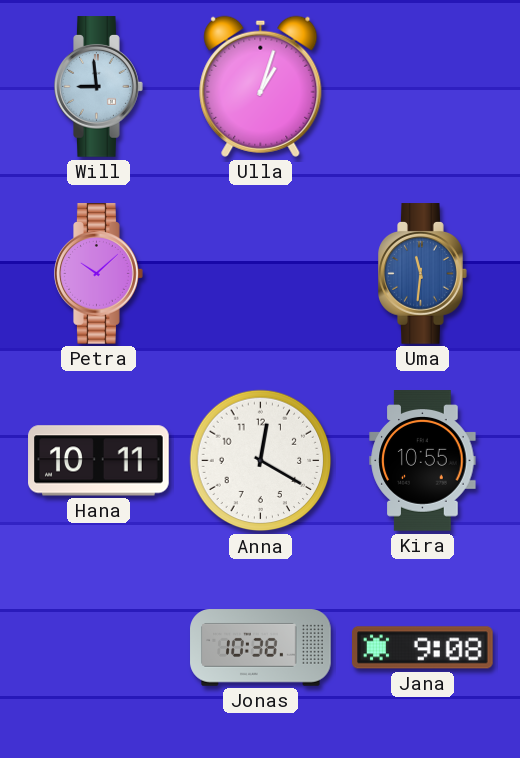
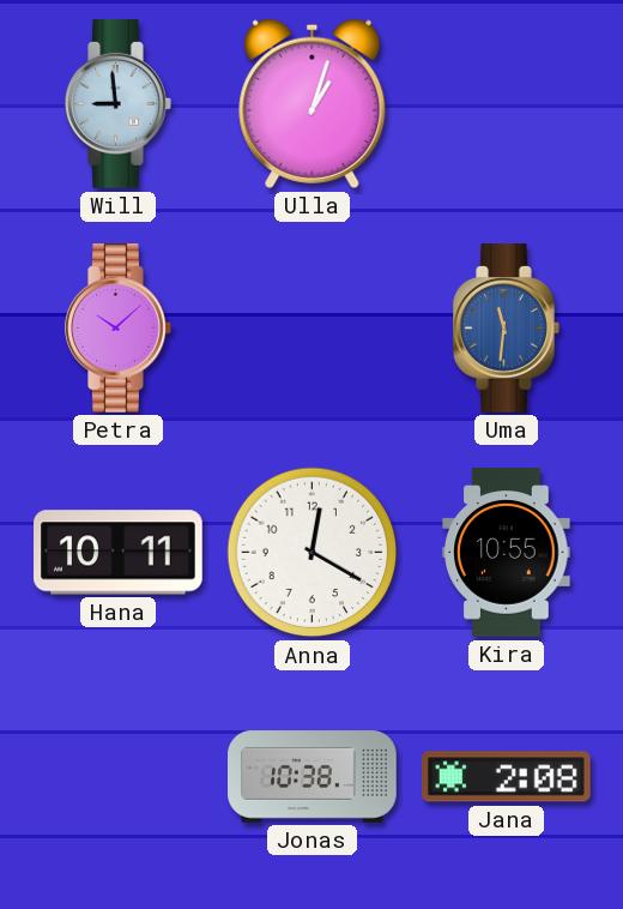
Jana: 9:08 -> 2:08
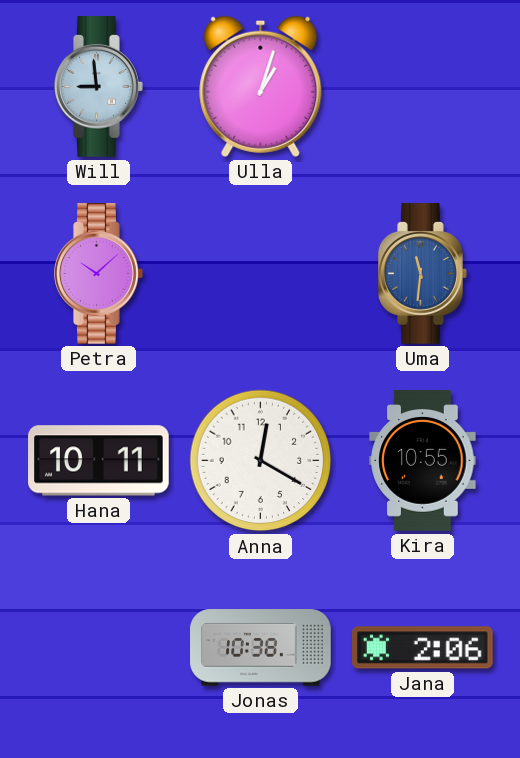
Jana: 2:08 -> 2:06
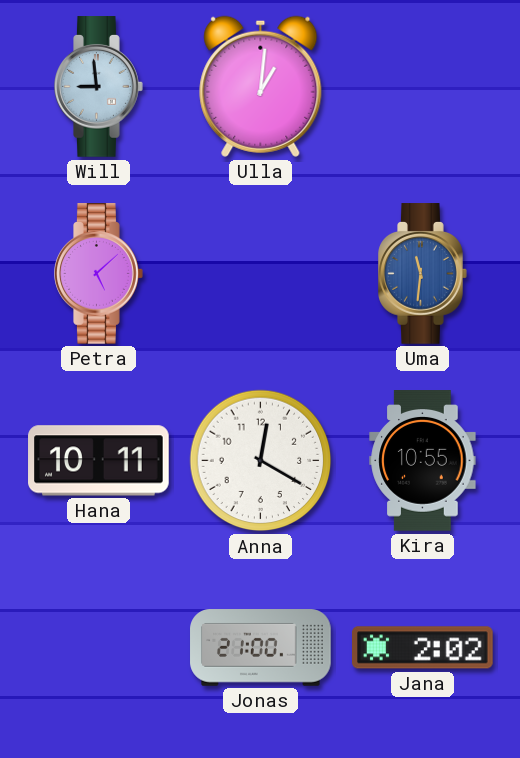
Ulla: 1:03 -> 1:01
Petra: 10:08 -> 5:08
Jonas: 10:38 -> 21:00
Jana: 2:06 -> 2:02
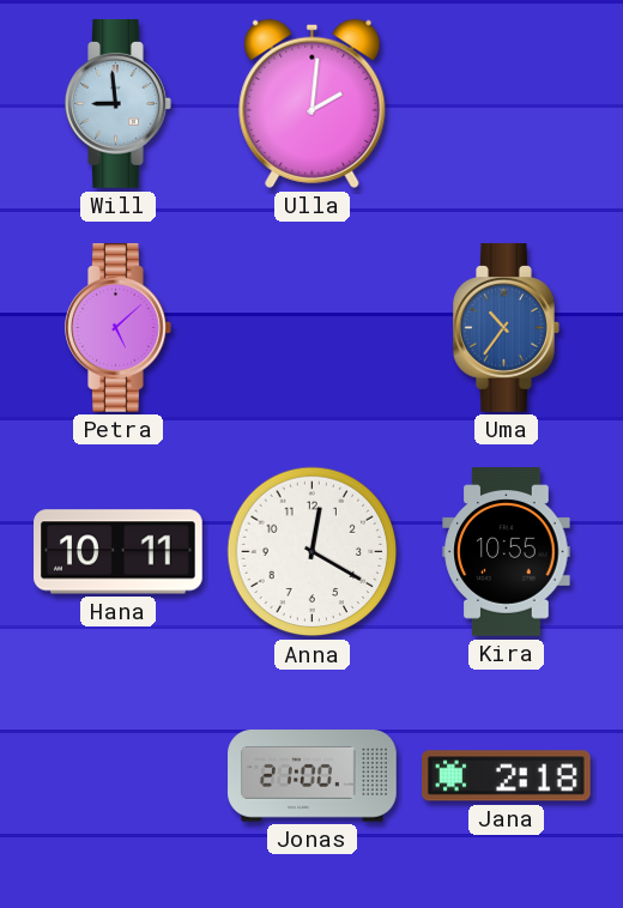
Ulla: 1:01 -> 2:01
Uma: 11:31 -> 10:36
Jana: 2:02 -> 2:18
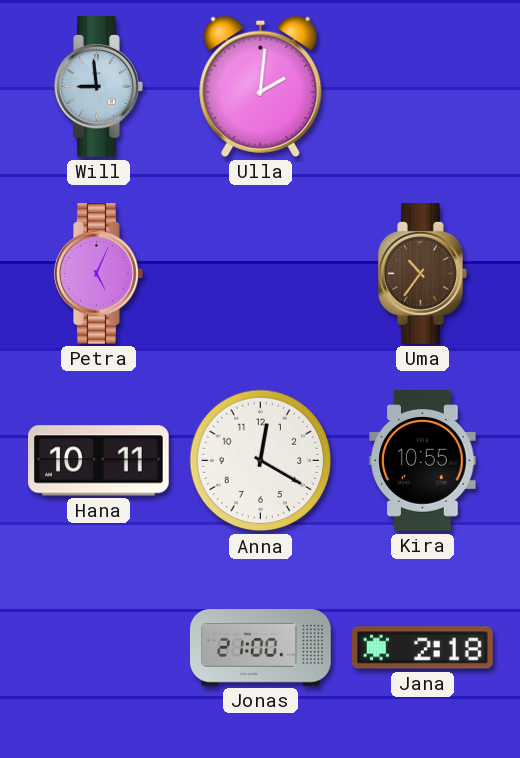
Petra: 5:08 -> 5:04
Uma dial: blue -> brown
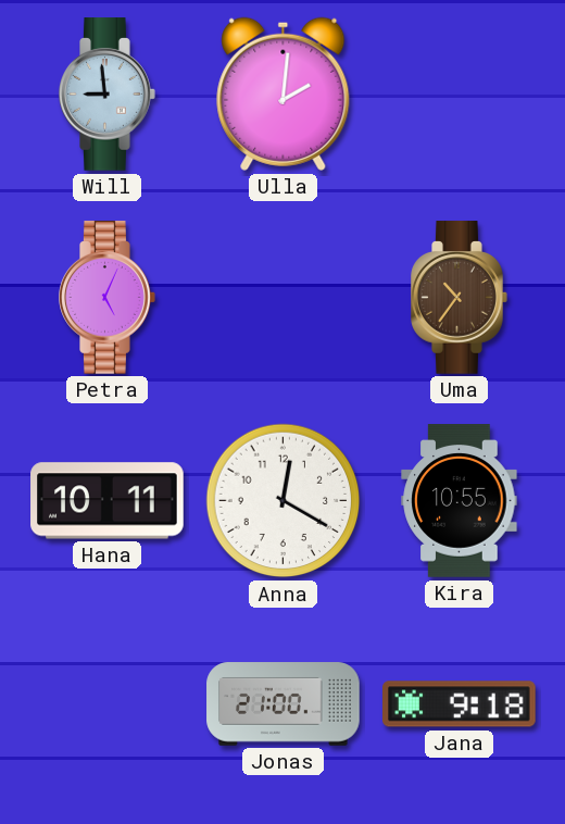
Jana: 2:18 -> 9:18
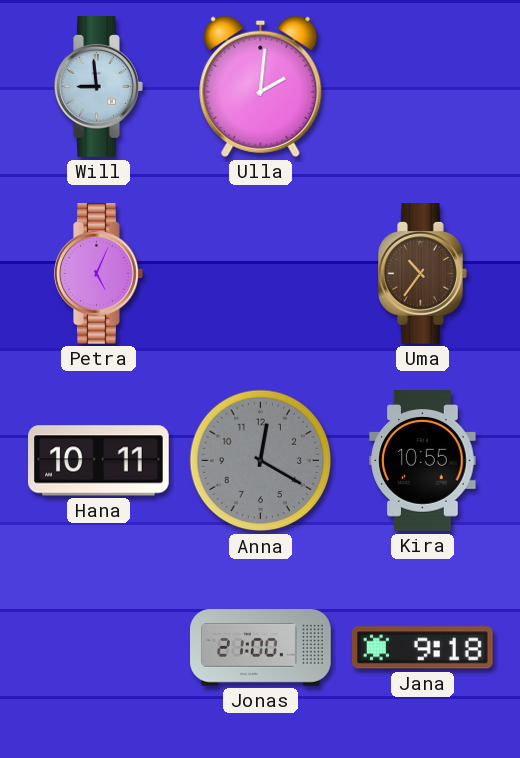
Anna dial: white -> grey
